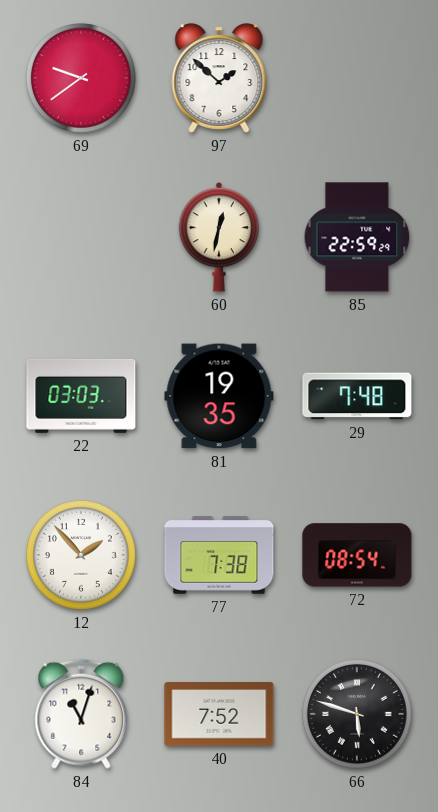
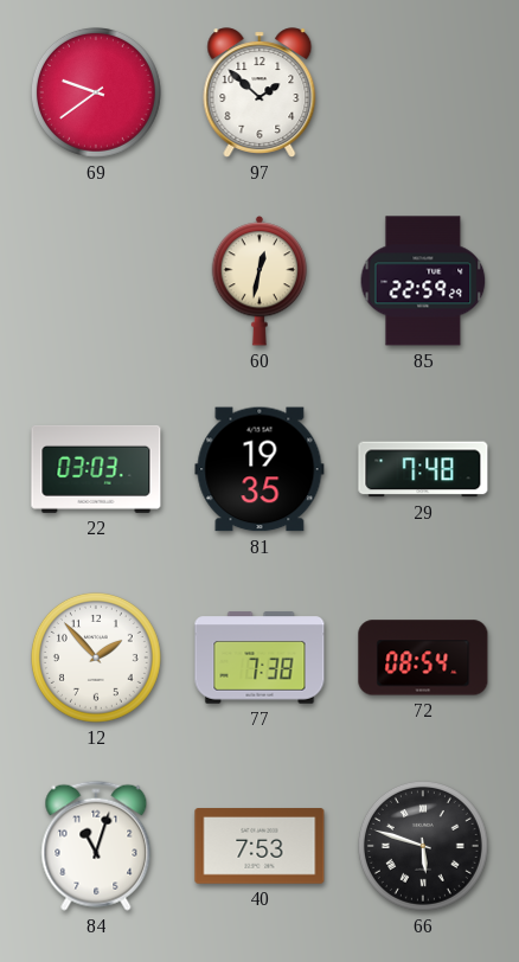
40: 7:52 -> 7:53
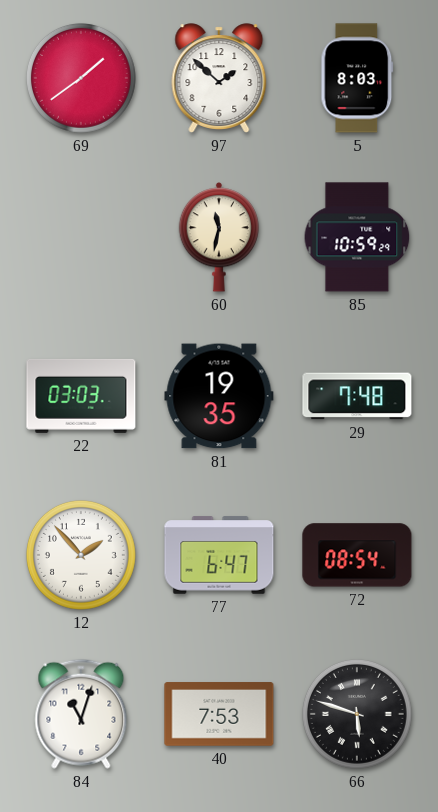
69: 9:39 -> 1:39
5: none -> 8:03
60: 12:32 -> 11:32
85: 22:59 -> 10:59
77: 7:38 -> 6:47
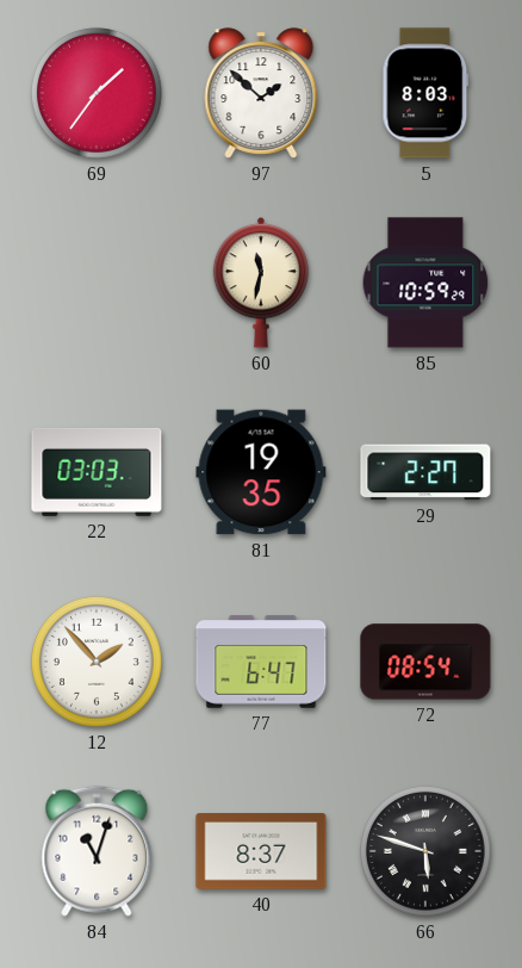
69: 1:39 -> 1:36
29: 7:48 -> 2:27
40: 7:53 -> 8:37
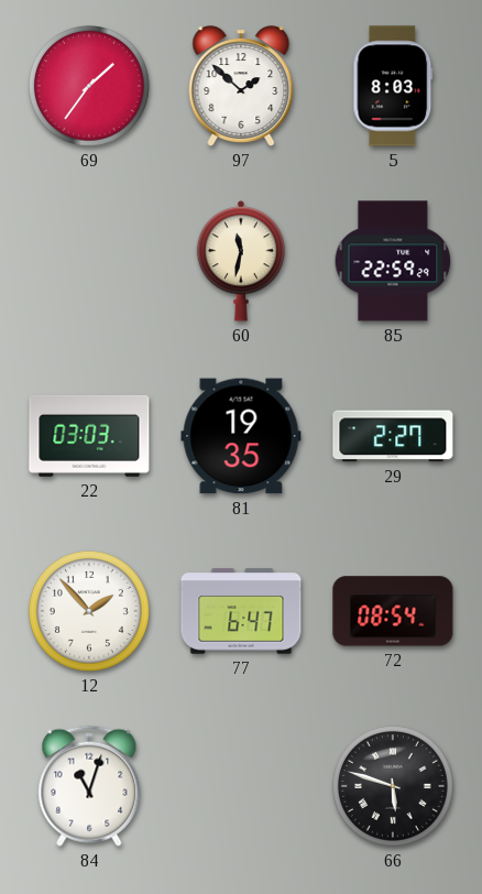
85: 10:59 -> 22:59
40: 8:37 -> none
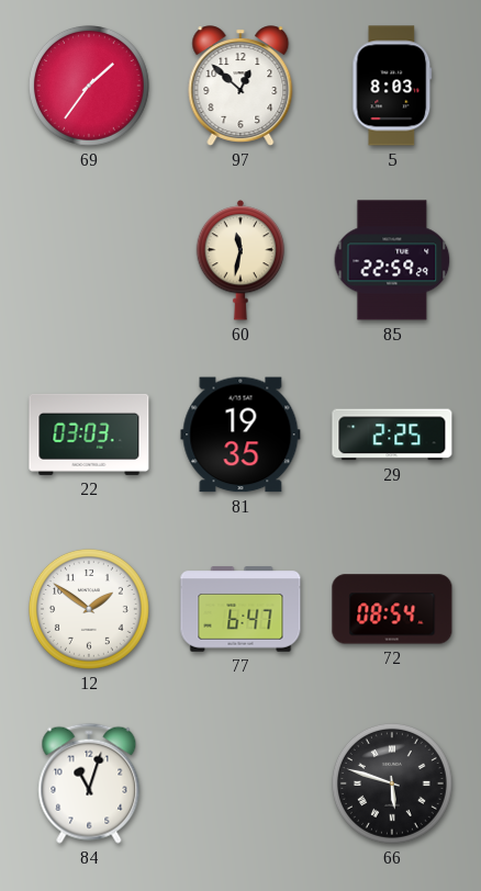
97: 1:52 -> 12:52
29: 2:27 -> 2:25
12: 1:53 -> 1:51
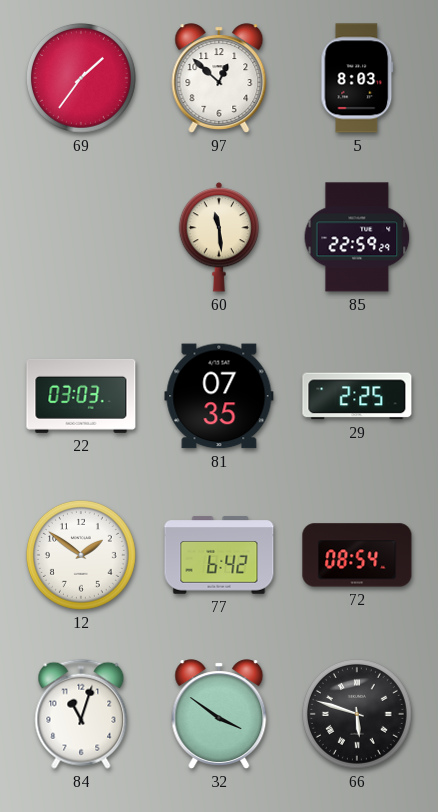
60: 11:32 -> 11:29
81: 19:35 -> 07:35
77: 6:47 -> 6:42
32: none -> 3:51
